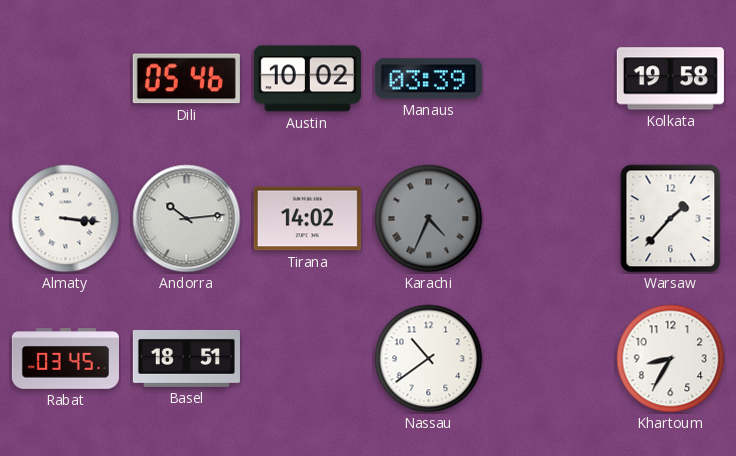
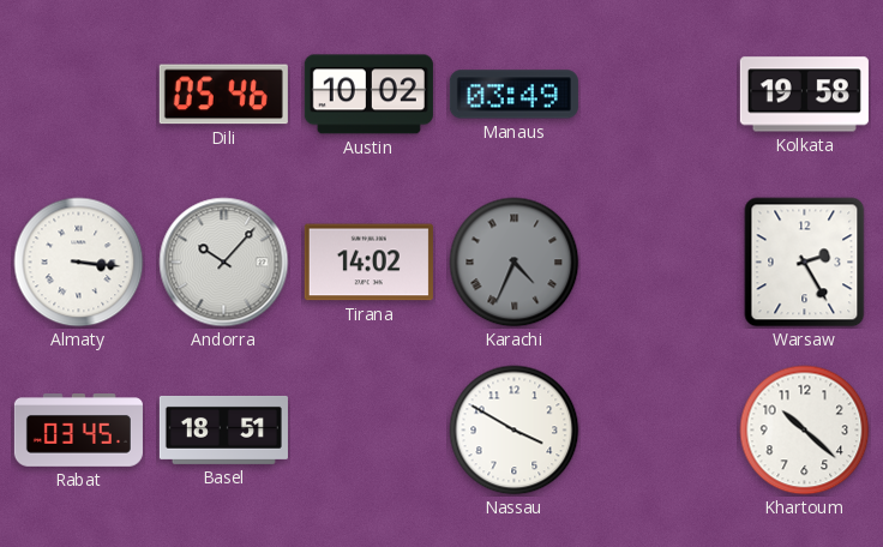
Manaus: 03:39 -> 03:49
Andorra: 10:14 -> 10:07
Warsaw: 1:37 -> 2:25
Nassau: 10:39 -> 3:50
Khartoum: 8:35 -> 10:22
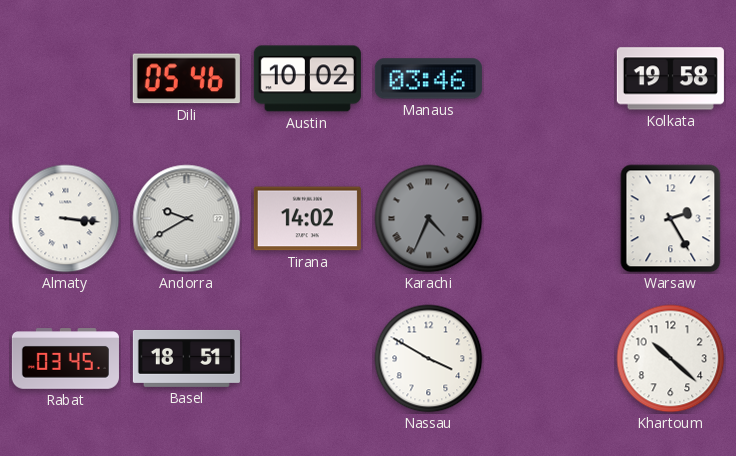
Manaus: 03:49 -> 03:46
Andorra: 10:07 -> 9:40
